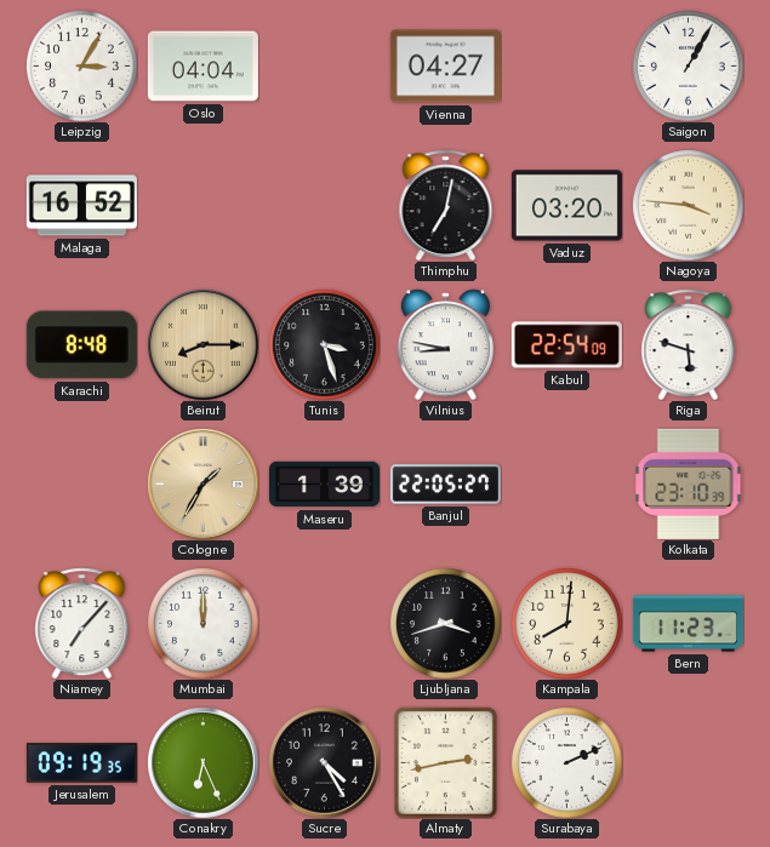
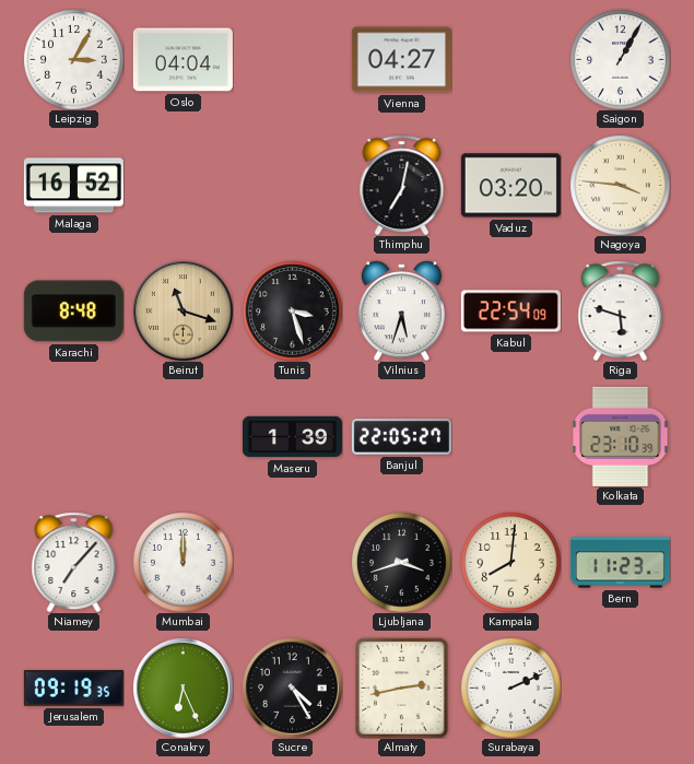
Beirut: 8:15 -> 11:18
Vilnius: 8:47 -> 5:33
Cologne: 1:35 -> none
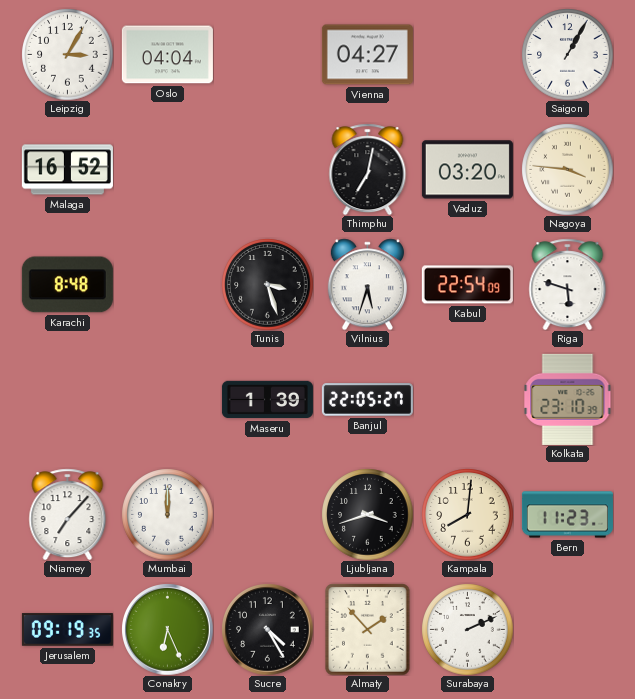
Beirut: 11:18 -> none
Almaty: 2:43 -> 1:53
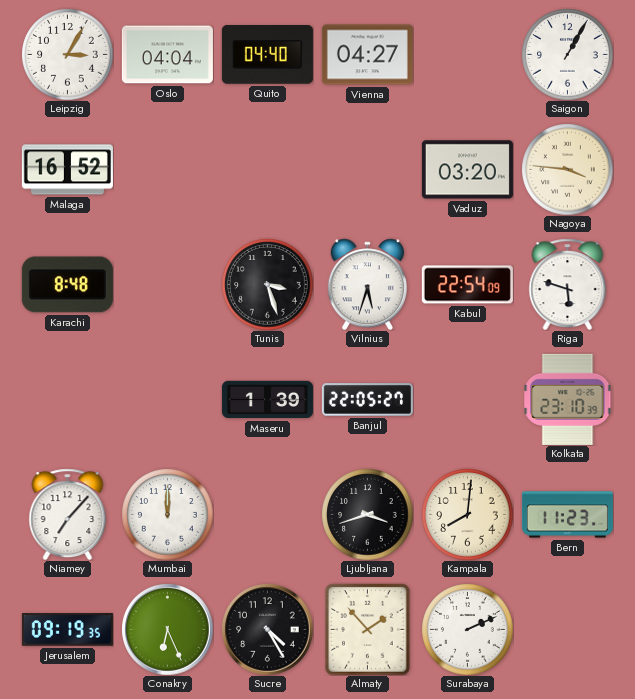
Quito: none -> 04:40
Thimphu: 7:02 -> none
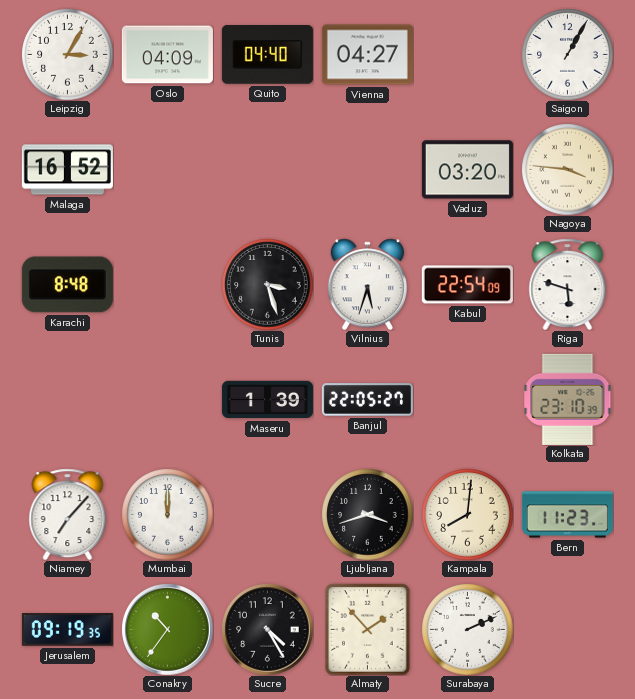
Oslo: 04:04 -> 04:09
Conakry: 6:26 -> 10:36
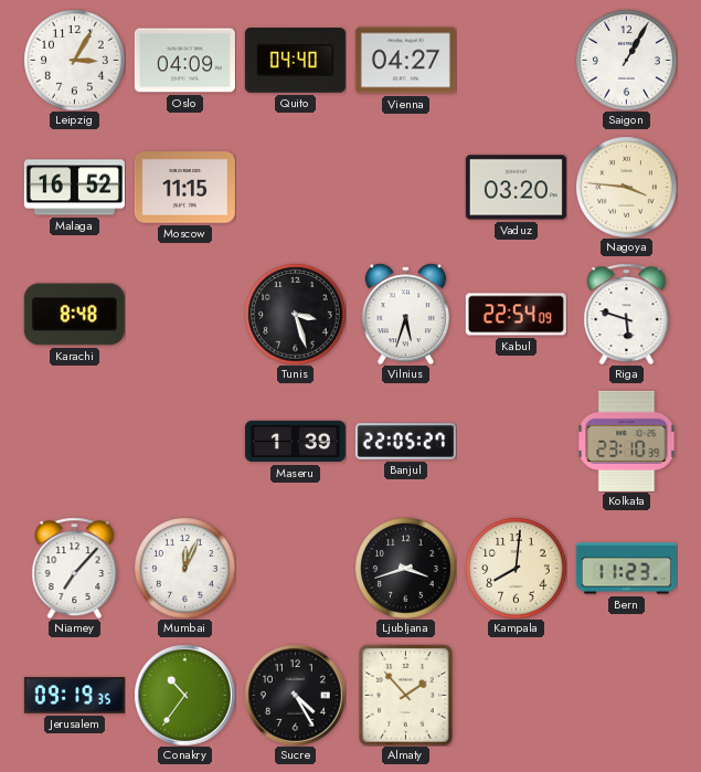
Moscow: none -> 11:15
Mumbai: 12:00 -> 12:04
Surabaya: 2:11 -> none
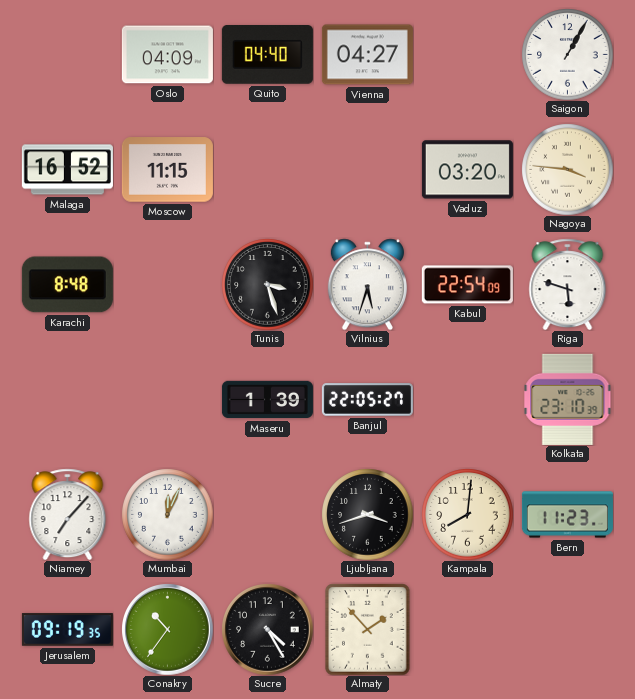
Leipzig: 3:05 -> none
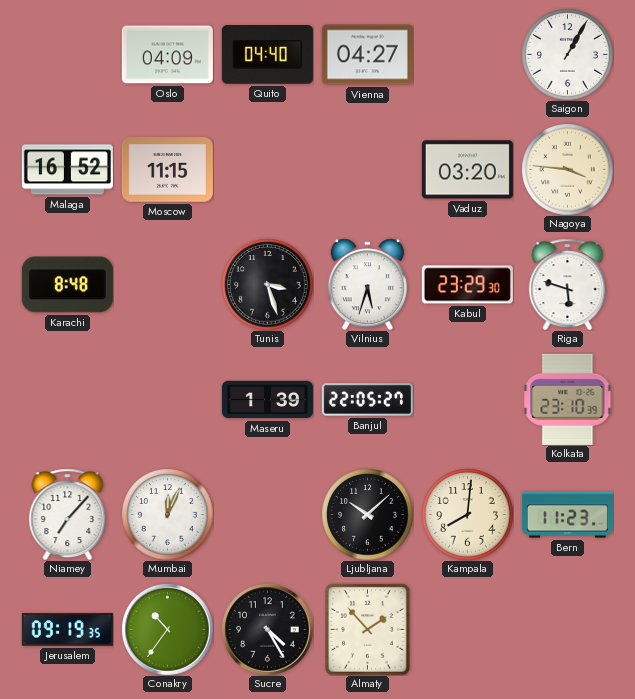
Kabul: 22:54 -> 23:29
Ljubljana: 3:42 -> 10:08
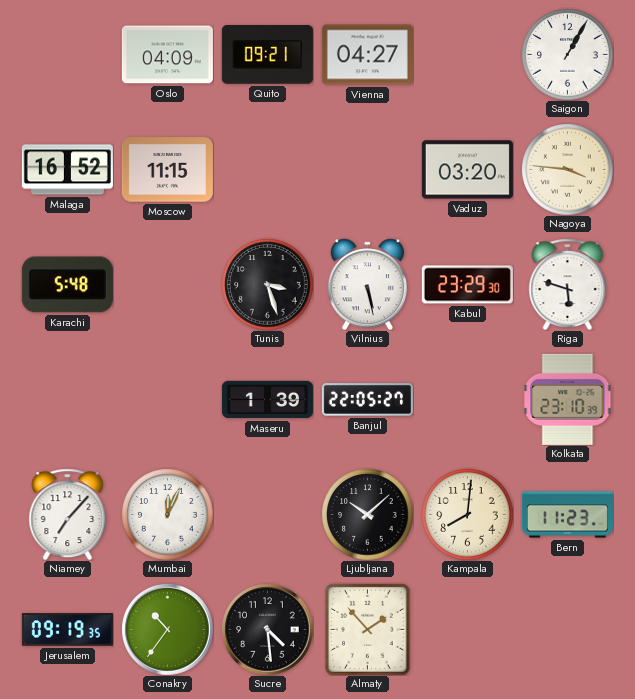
Quito: 04:40 -> 09:21
Karachi: 8:48 -> 5:48
Vilnius: 5:33 -> 5:28
Sucre: 4:25 -> 4:29
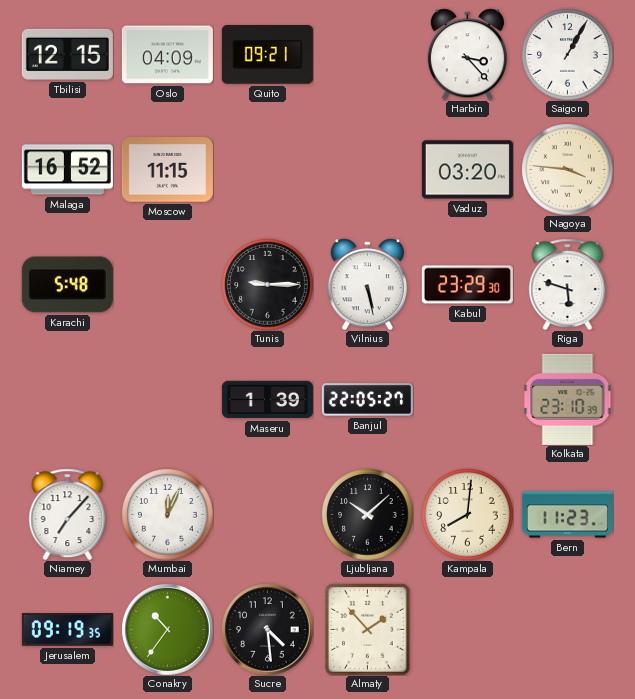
Tbilisi: none -> 12:15
Vienna: 04:27 -> none
Harbin: none -> 3:23
Tunis: 3:27 -> 9:15
